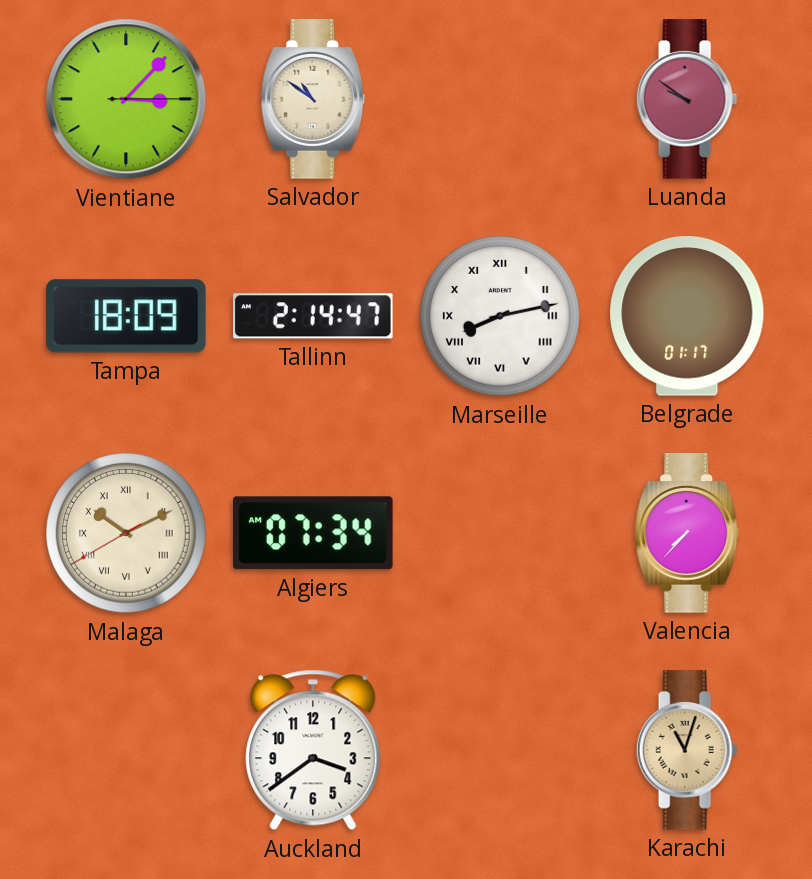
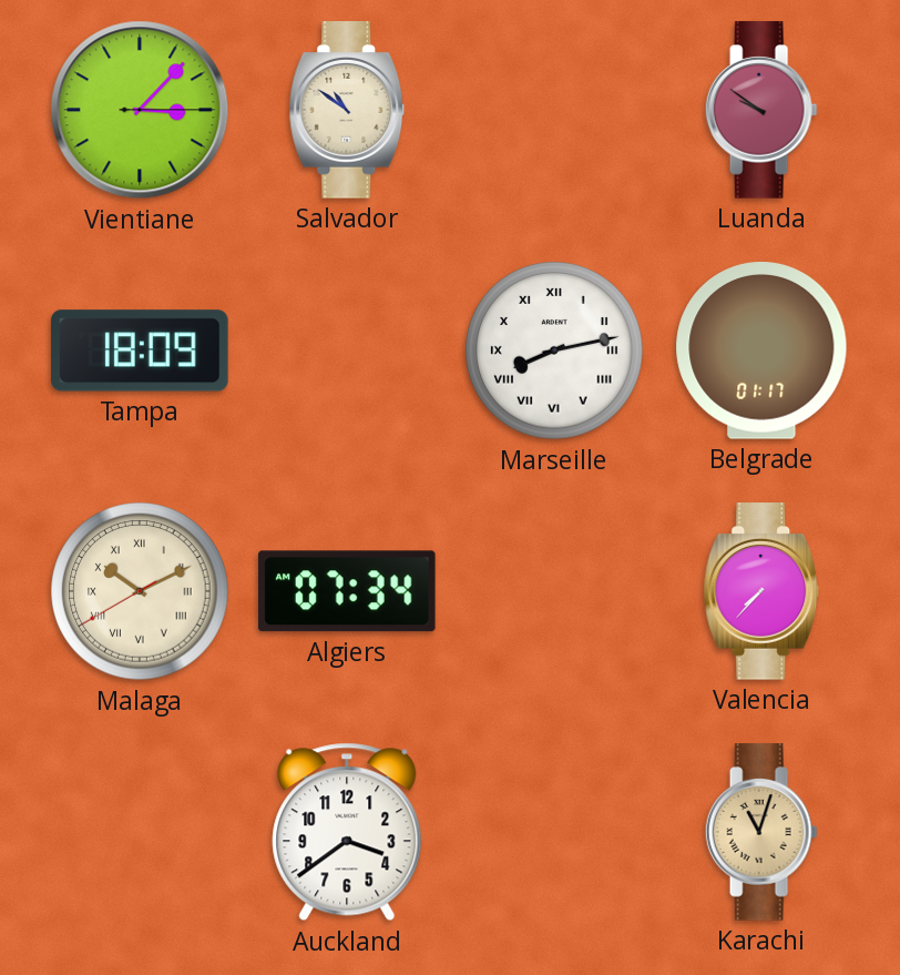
Tallinn: 2:14 -> none
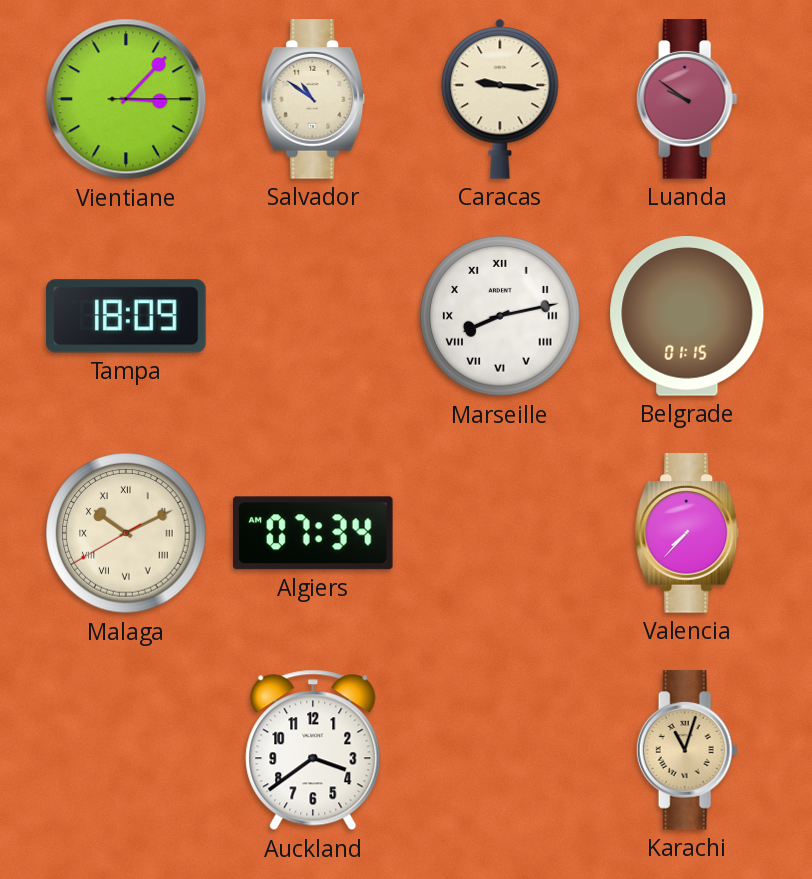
Caracas: none -> 9:16
Belgrade: 01:17 -> 01:15
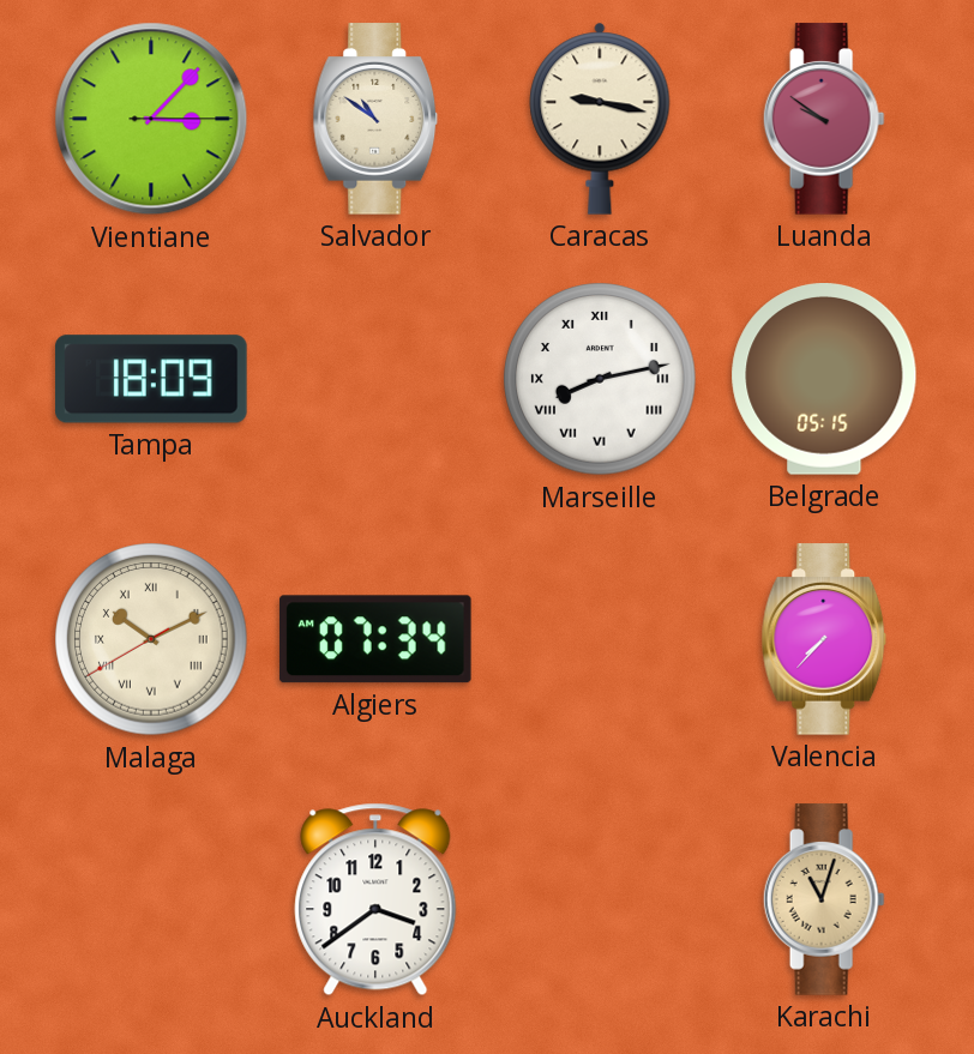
Caracas: 9:16 -> 9:17
Belgrade: 01:15 -> 05:15
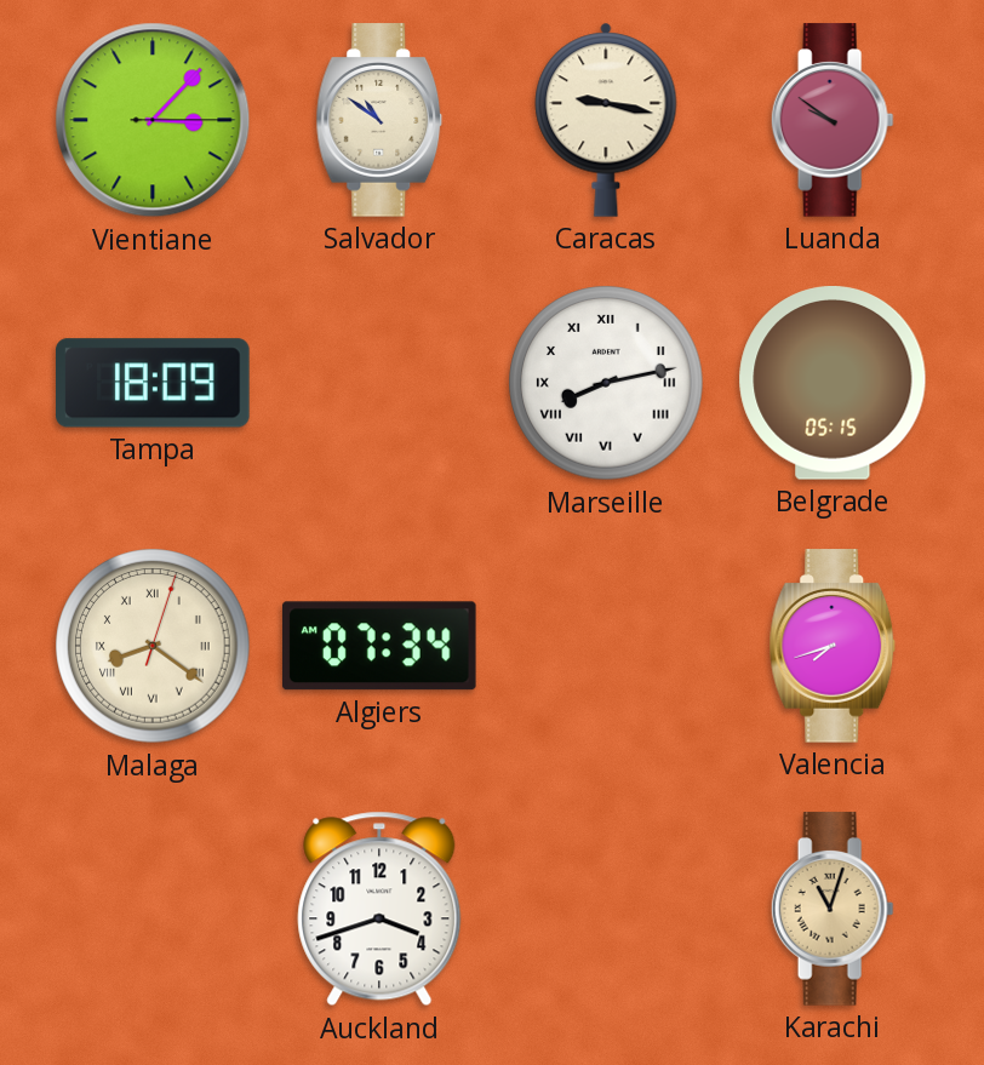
Malaga: 10:10 -> 8:21
Valencia: 7:37 -> 7:42
Auckland: 3:39 -> 3:42
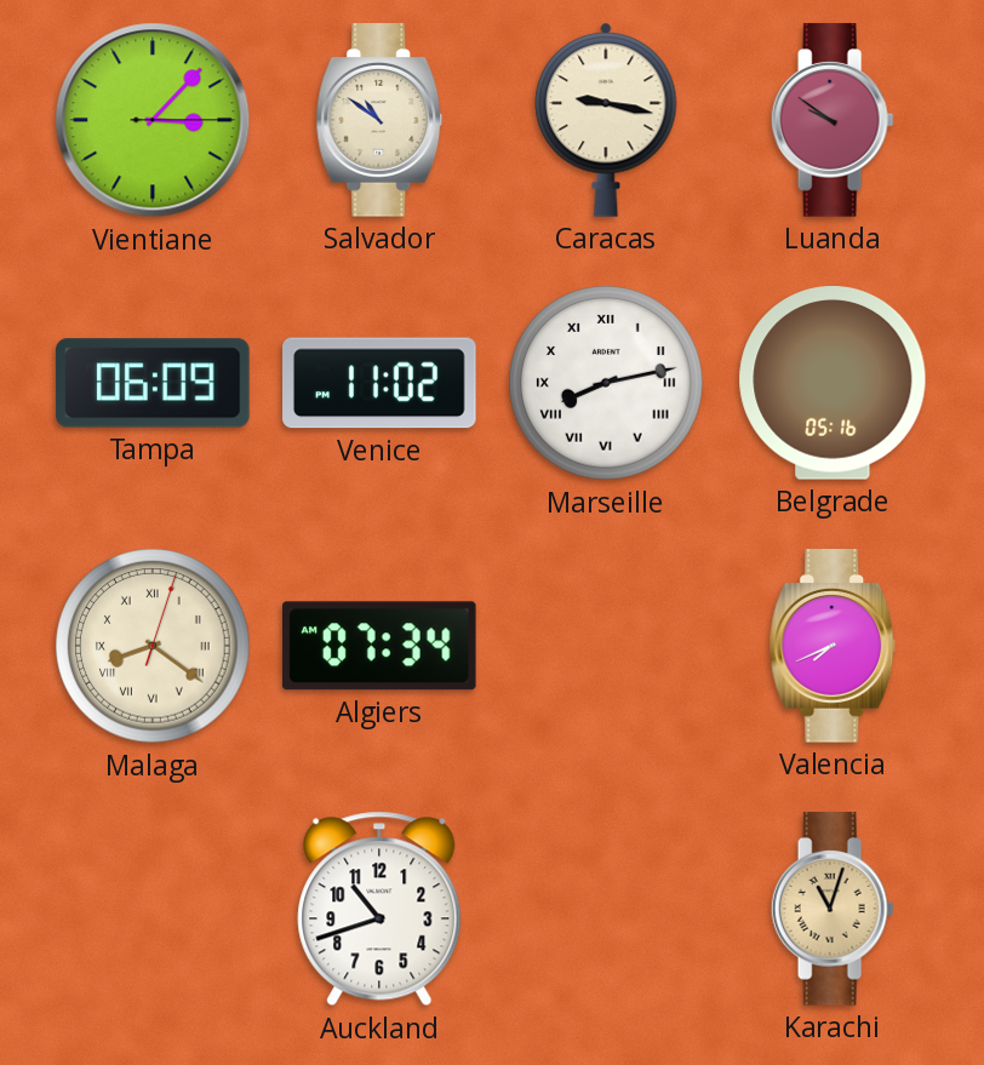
Tampa: 18:09 -> 06:09
Venice: none -> 11:02
Belgrade: 05:15 -> 05:16
Valencia: 7:42 -> 7:41
Auckland: 3:42 -> 10:42
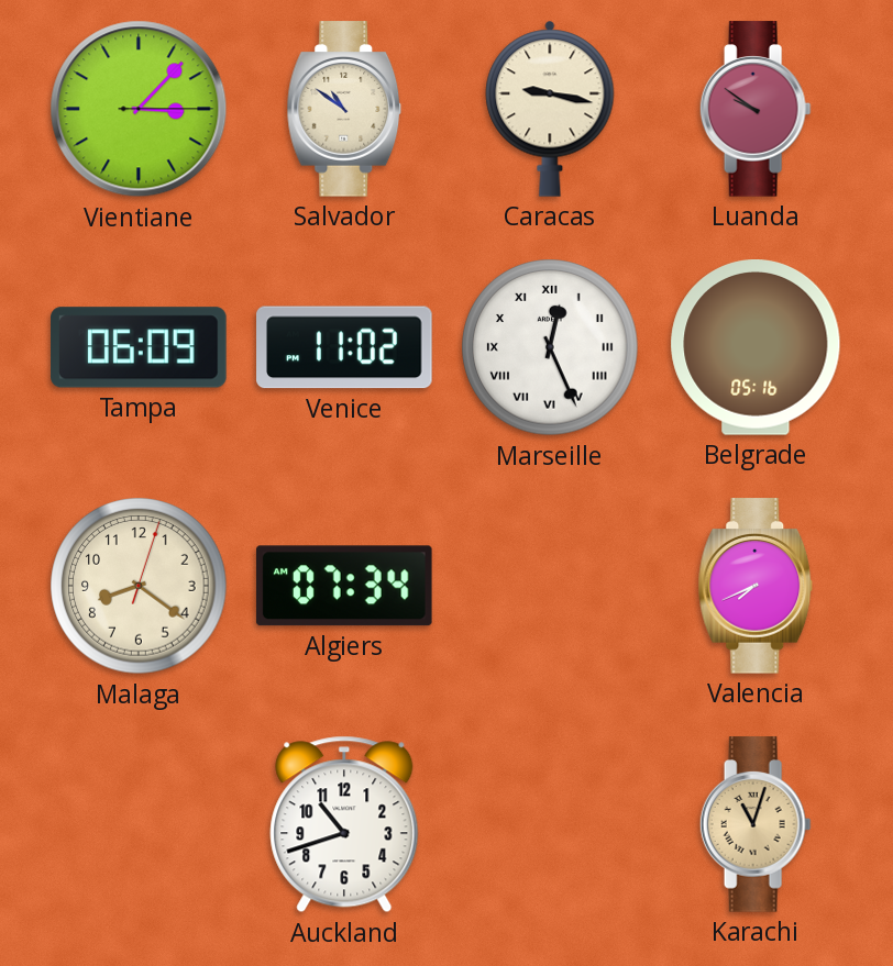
Marseille: 8:13 -> 12:26
Malaga numerals: Roman -> Arabic
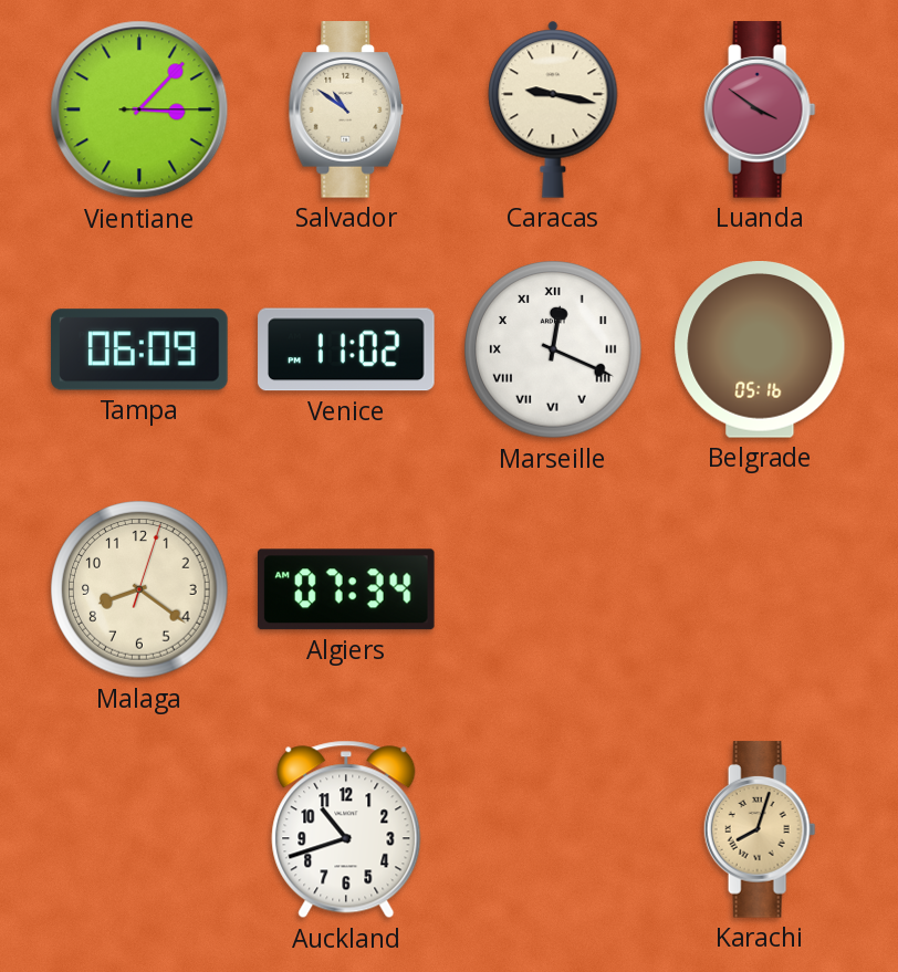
Luanda: 9:51 -> 3:51
Marseille: 12:26 -> 12:19
Valencia: 7:41 -> none
Karachi: 11:03 -> 8:03
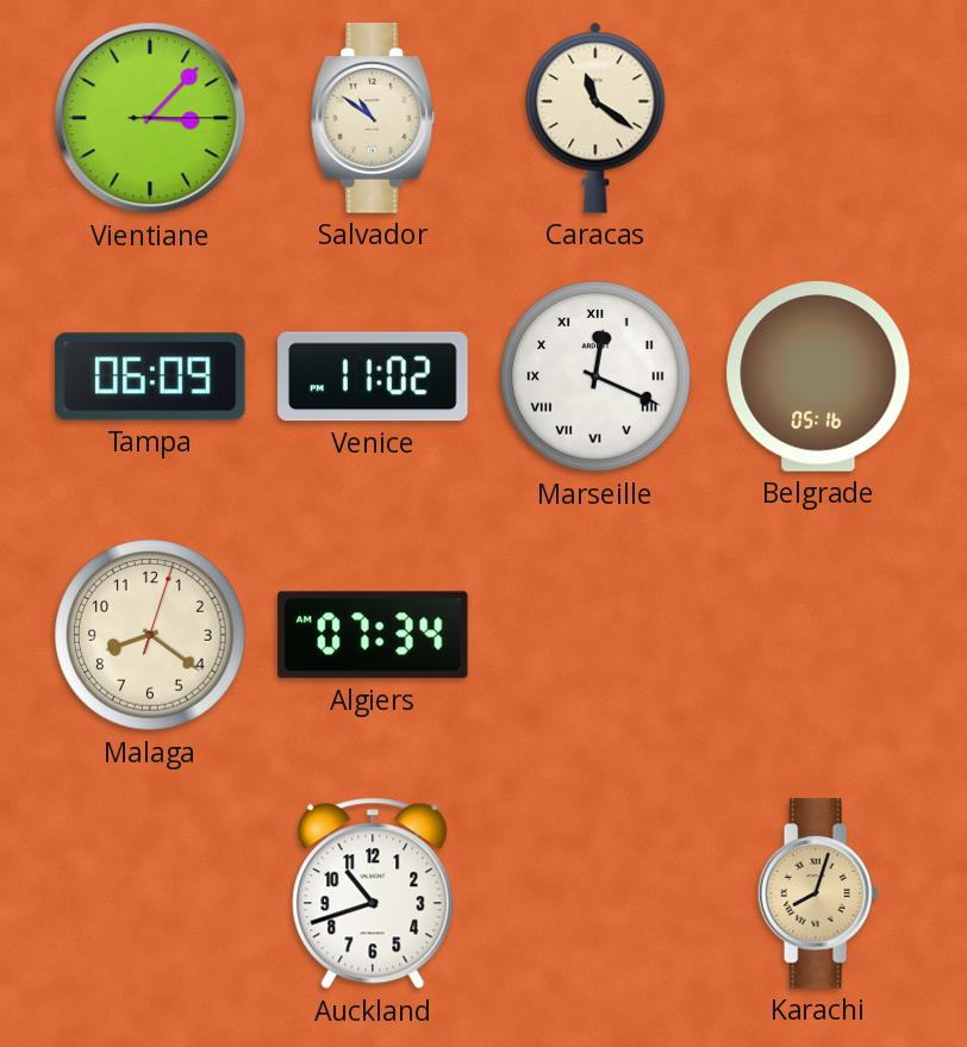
Caracas: 9:17 -> 11:21
Luanda: 3:51 -> none
